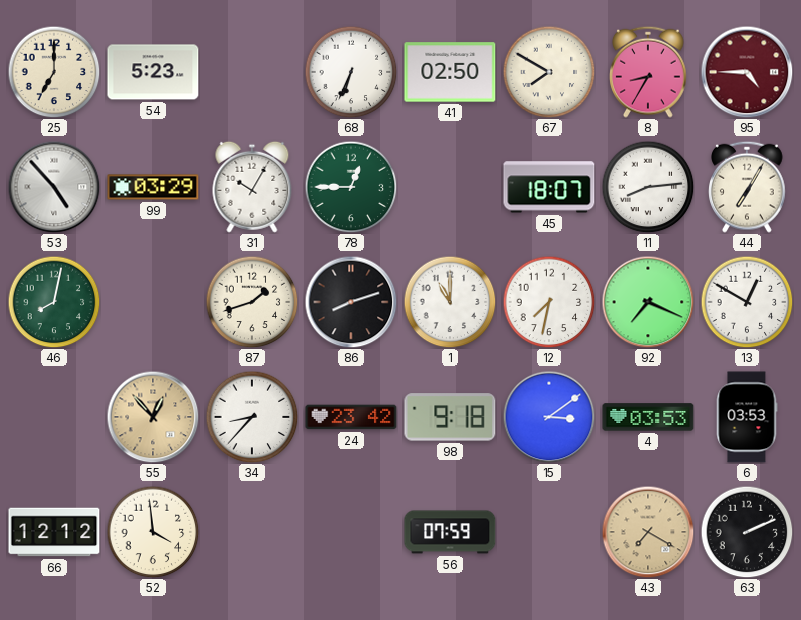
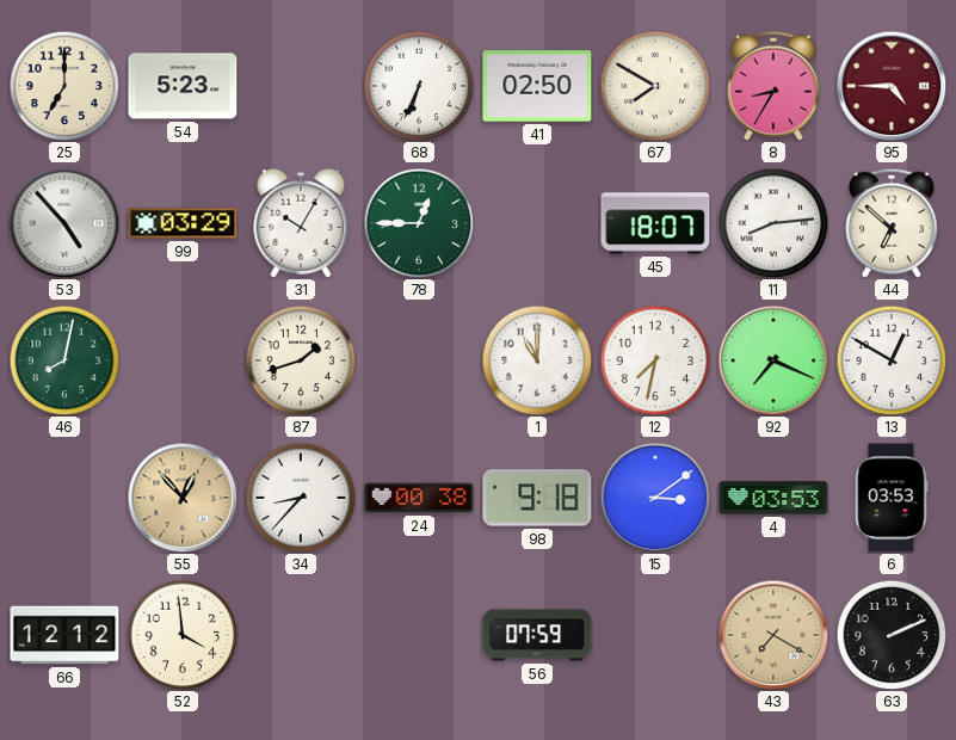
44: 7:05 -> 6:52
86: 8:12 -> none
24: 23:42 -> 00:38
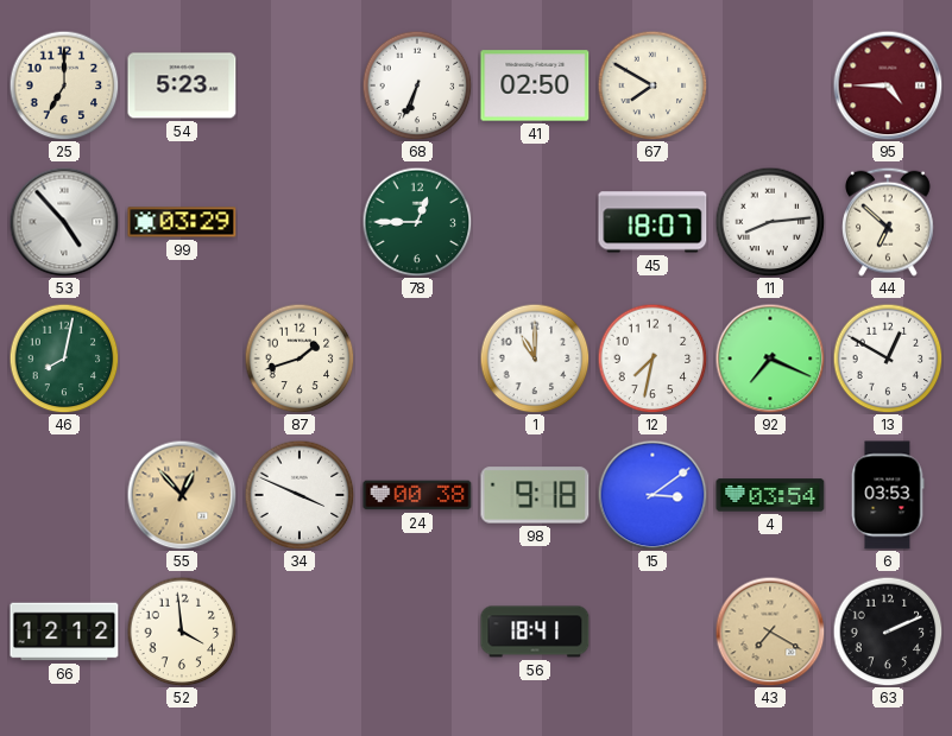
8: 8:35 -> none
31: 10:05 -> none
34: 8:37 -> 3:49
4: 03:53 -> 03:54
56: 07:59 -> 18:41
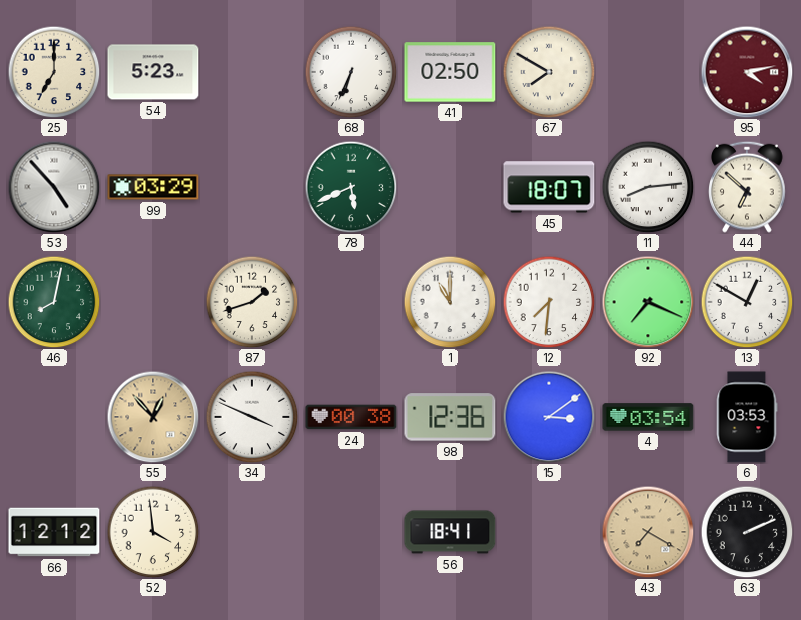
95: 4:45 -> 4:13
78: 12:45 -> 5:41
12: 7:32 -> 7:31
98: 9:18 -> 12:36
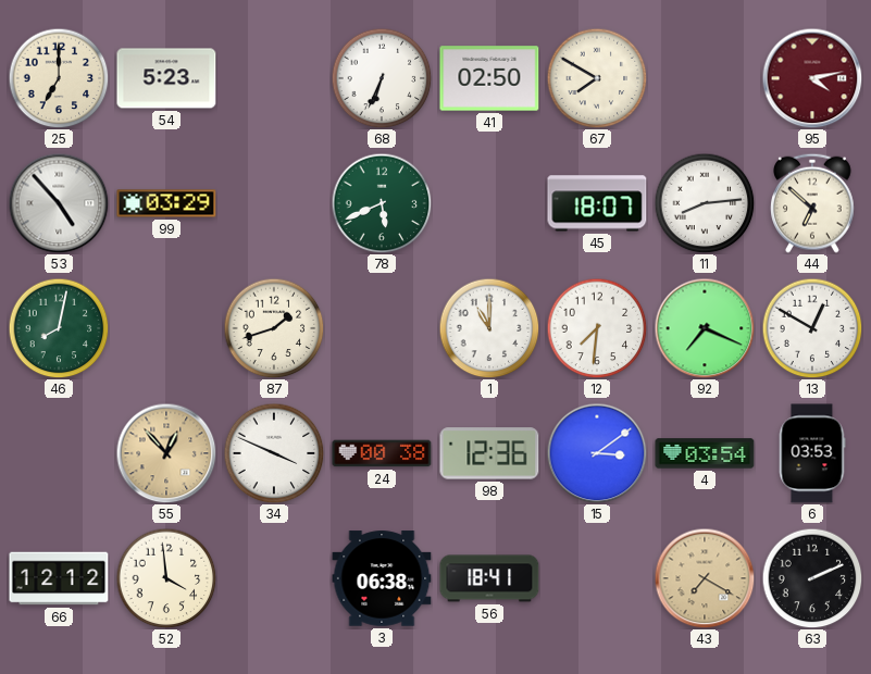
3: none -> 06:38
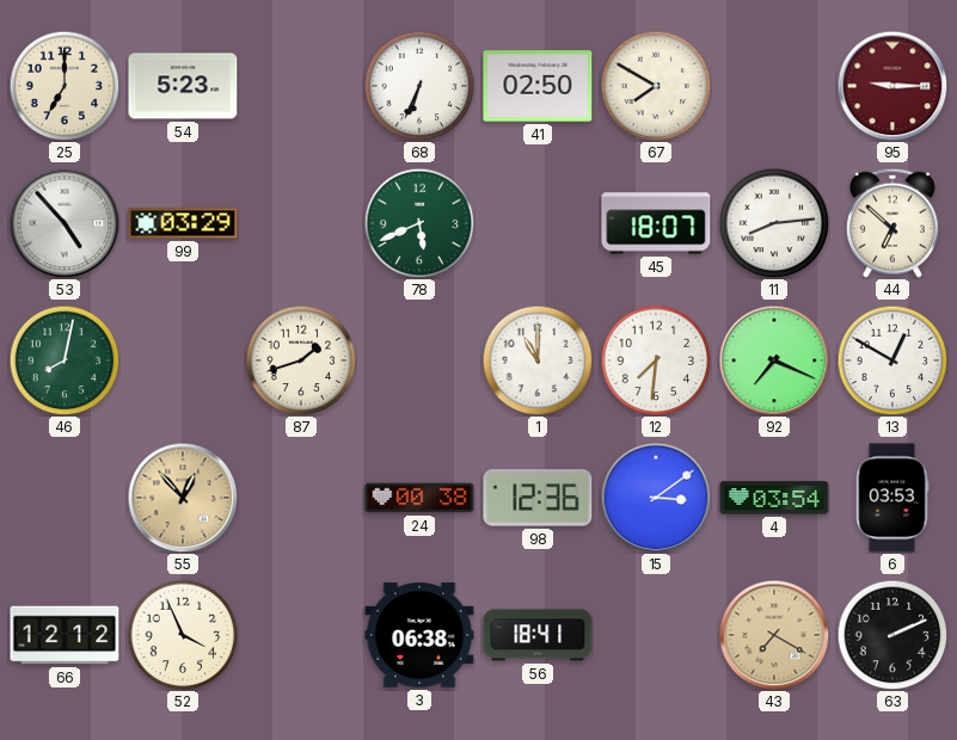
95: 4:13 -> 9:15
34: 3:49 -> none
52: 3:59 -> 3:56
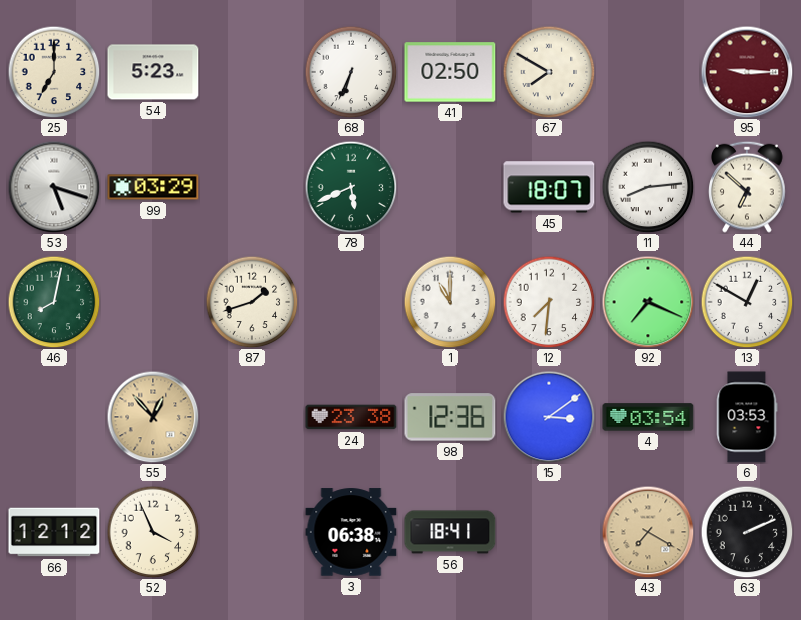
53: 4:53 -> 5:18
24: 00:38 -> 23:38
